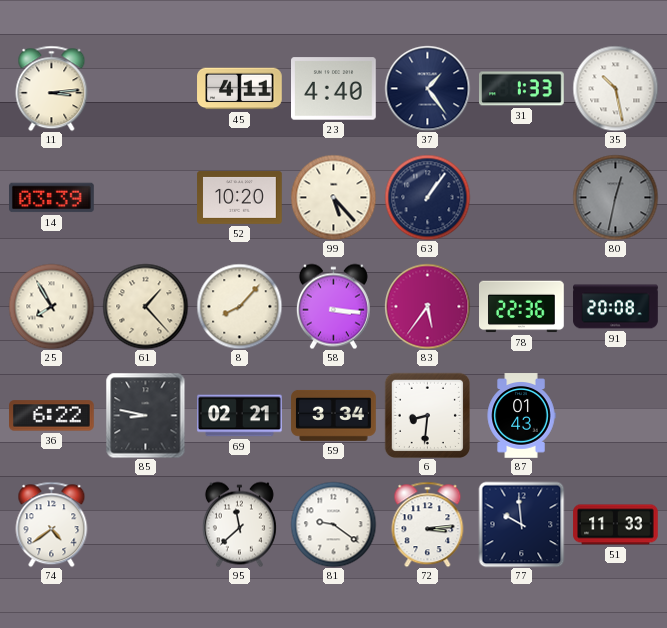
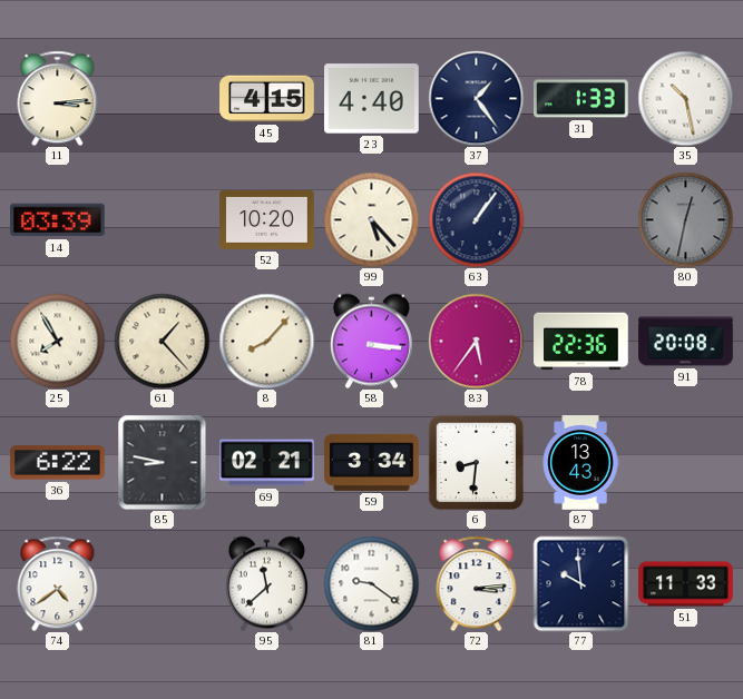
45: 4:11 -> 4:15
87: 01:43 -> 13:43
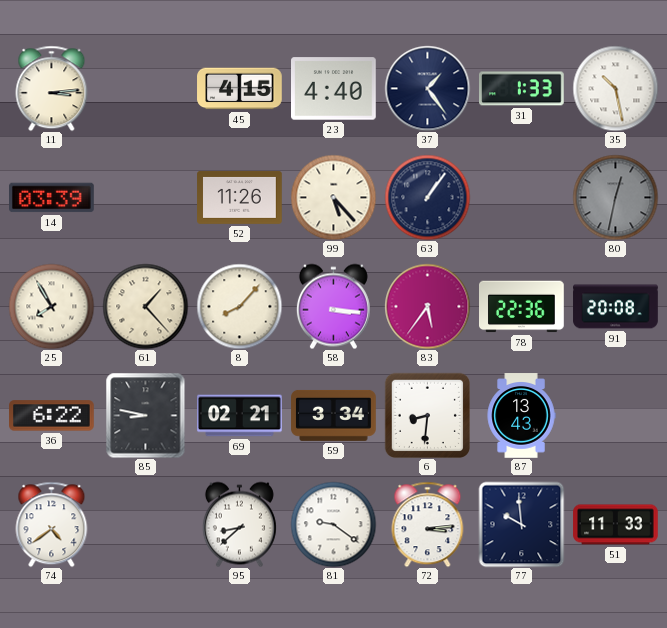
52: 10:20 -> 11:26
95: 11:38 -> 8:38
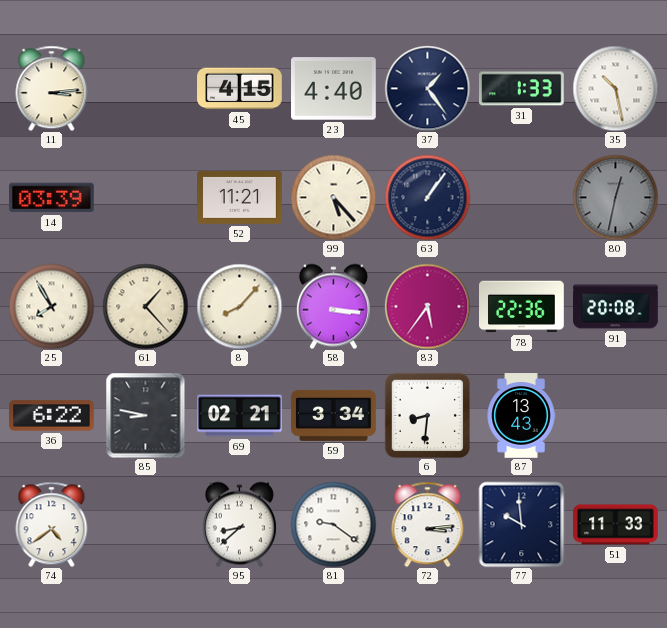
52: 11:26 -> 11:21
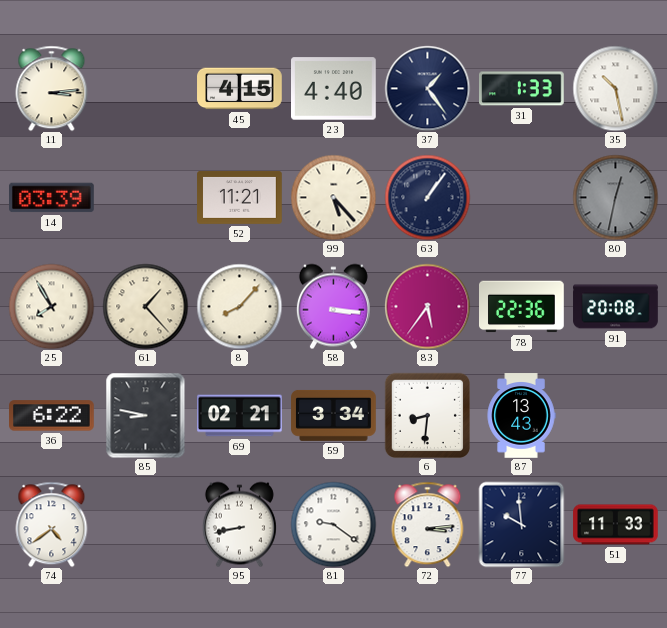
95: 8:38 -> 8:43
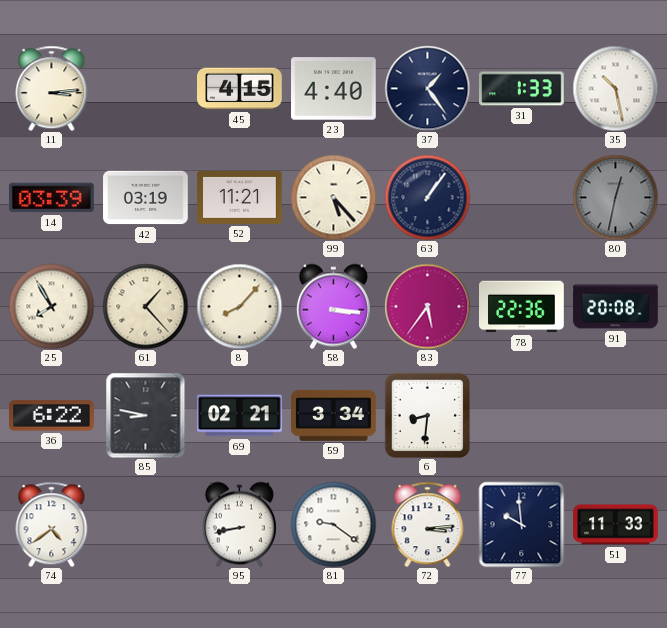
42: none -> 03:19
87: 13:43 -> none
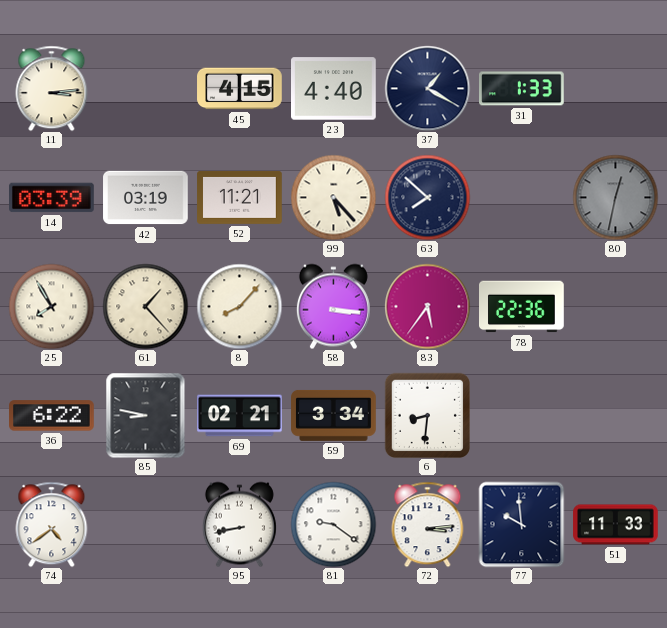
37: 1:24 -> 1:20
35: 10:28 -> none
63: 1:06 -> 7:52
91: 20:08 -> none
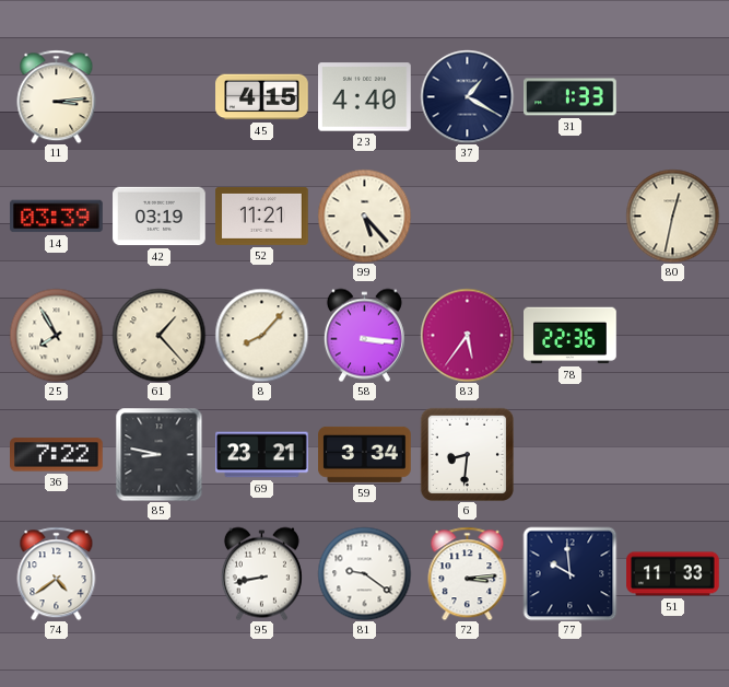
63: 7:52 -> none
80 dial: grey -> cream
36: 6:22 -> 7:22
69: 02:21 -> 23:21
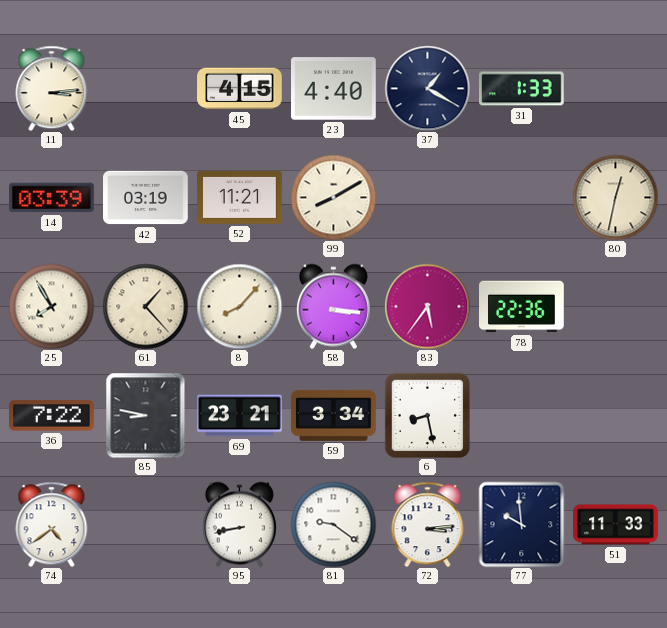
99: 5:23 -> 8:10
6: 8:31 -> 8:28
